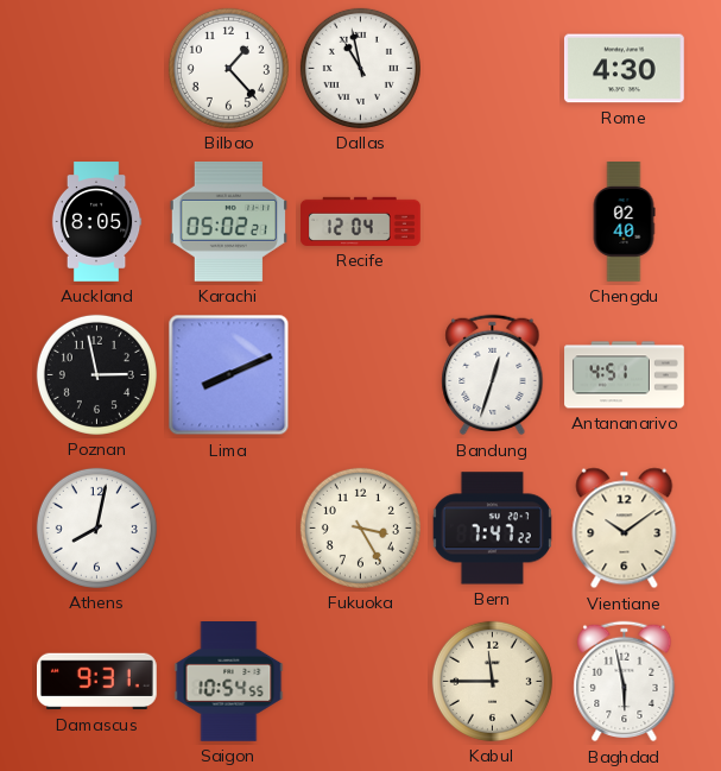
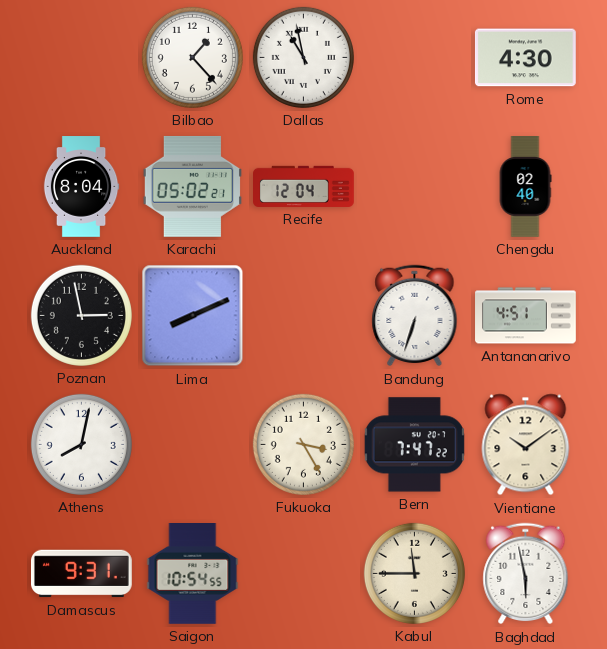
Auckland: 8:05 -> 8:04
Bandung: 12:33 -> 6:33
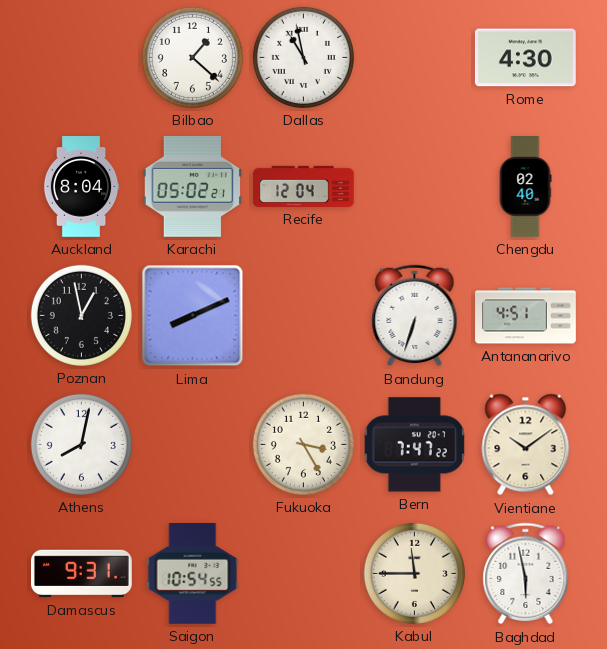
Bilbao: 1:23 -> 1:22
Poznan: 2:58 -> 12:58
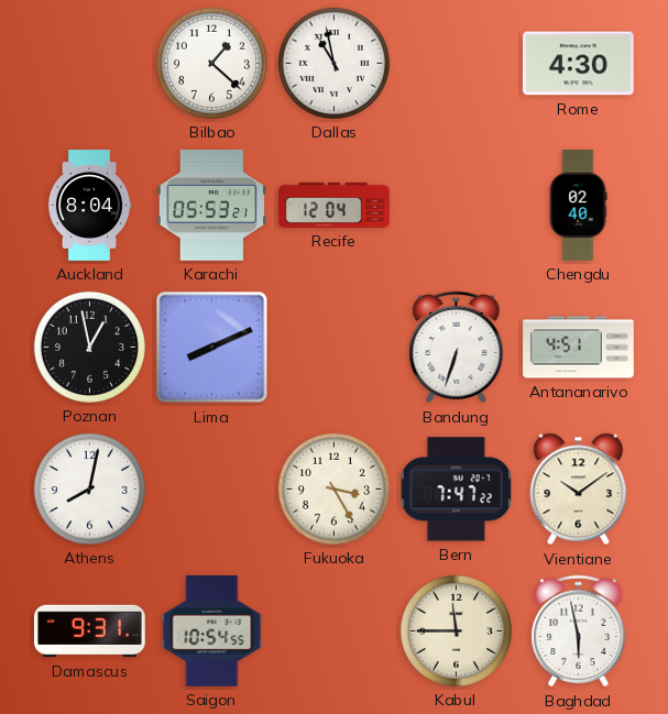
Karachi: 05:02 -> 05:53
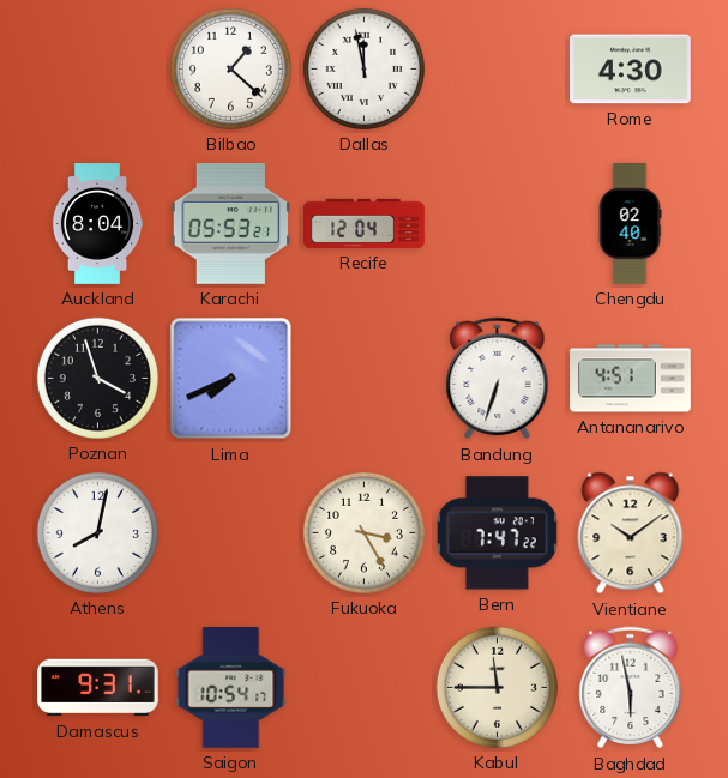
Dallas: 10:58 -> 11:58
Poznan: 12:58 -> 3:57
Lima: 8:11 -> 7:41
Saigon: 10:54:55 -> 10:54:17
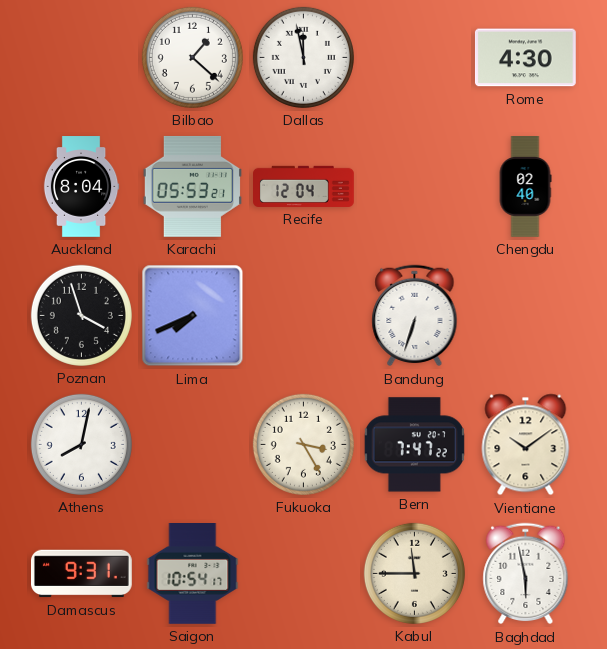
Antananarivo: 4:51 -> none
